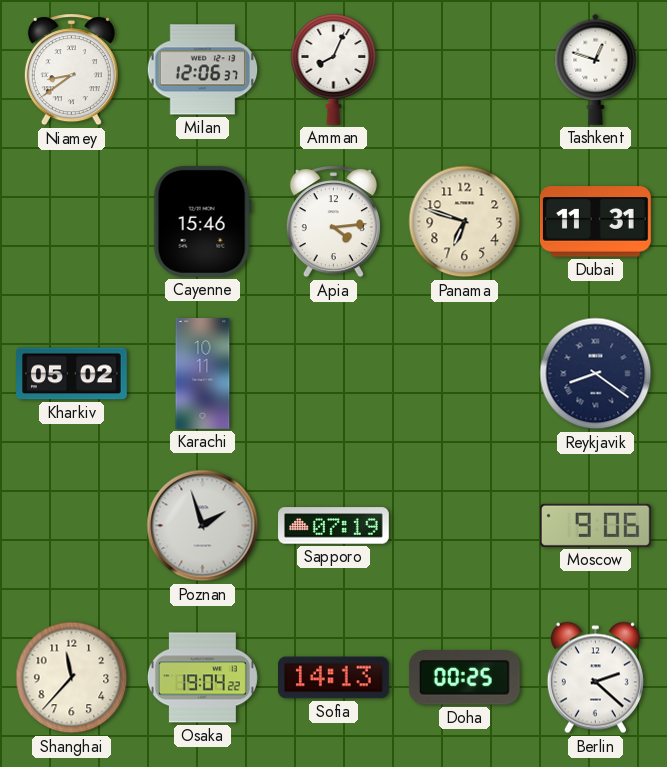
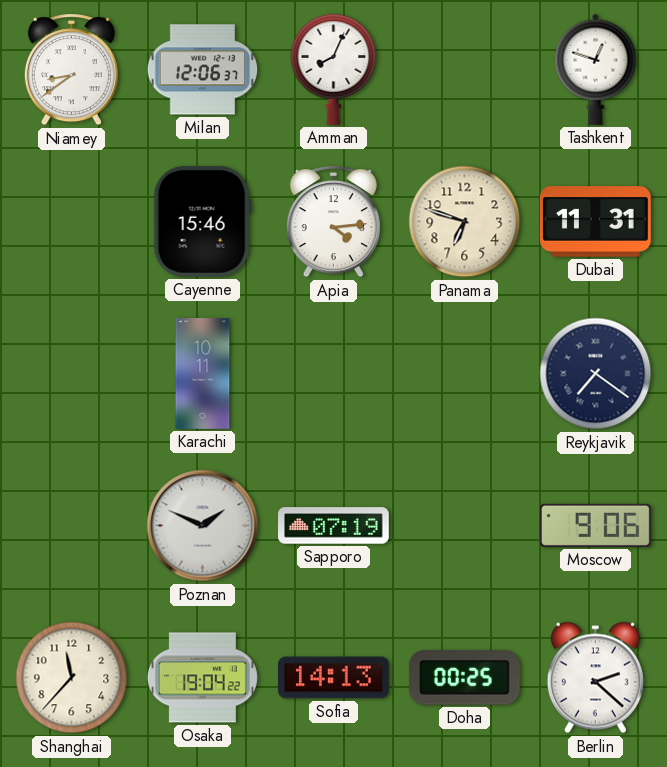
Kharkiv: 05:02 -> none
Reykjavik: 8:21 -> 7:21
Poznan: 1:57 -> 1:49
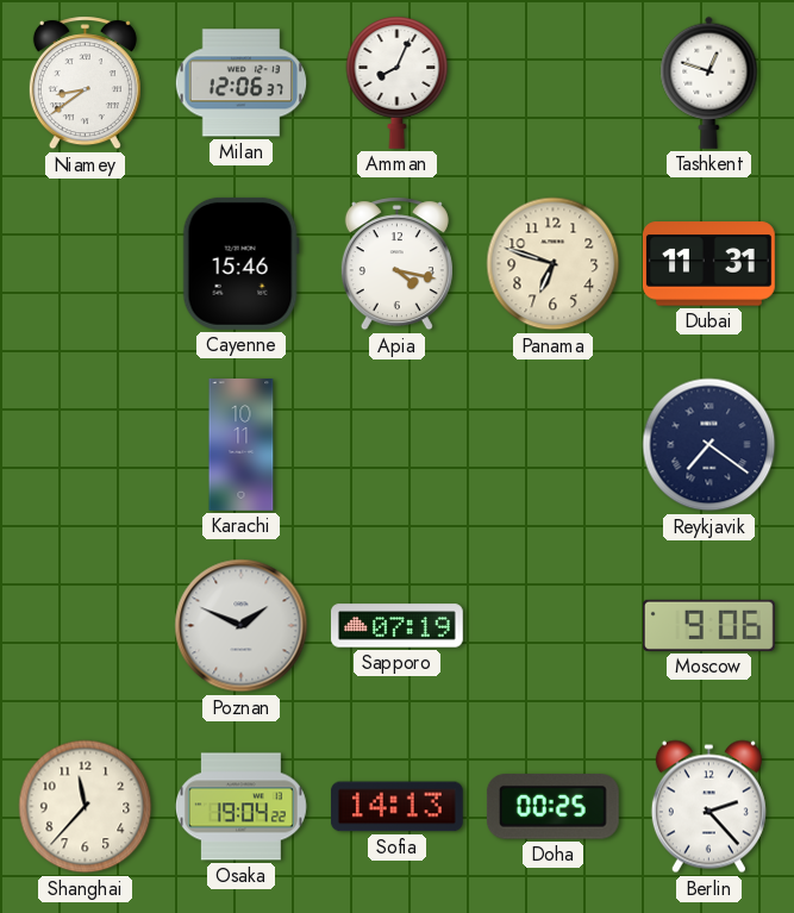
Apia: 4:14 -> 4:17
Berlin: 2:22 -> 2:23
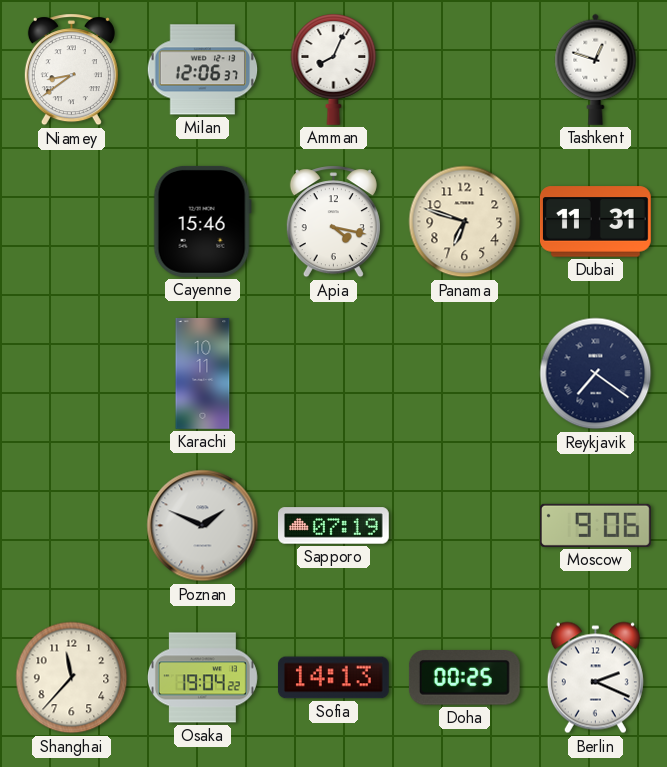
Berlin: 2:23 -> 2:19
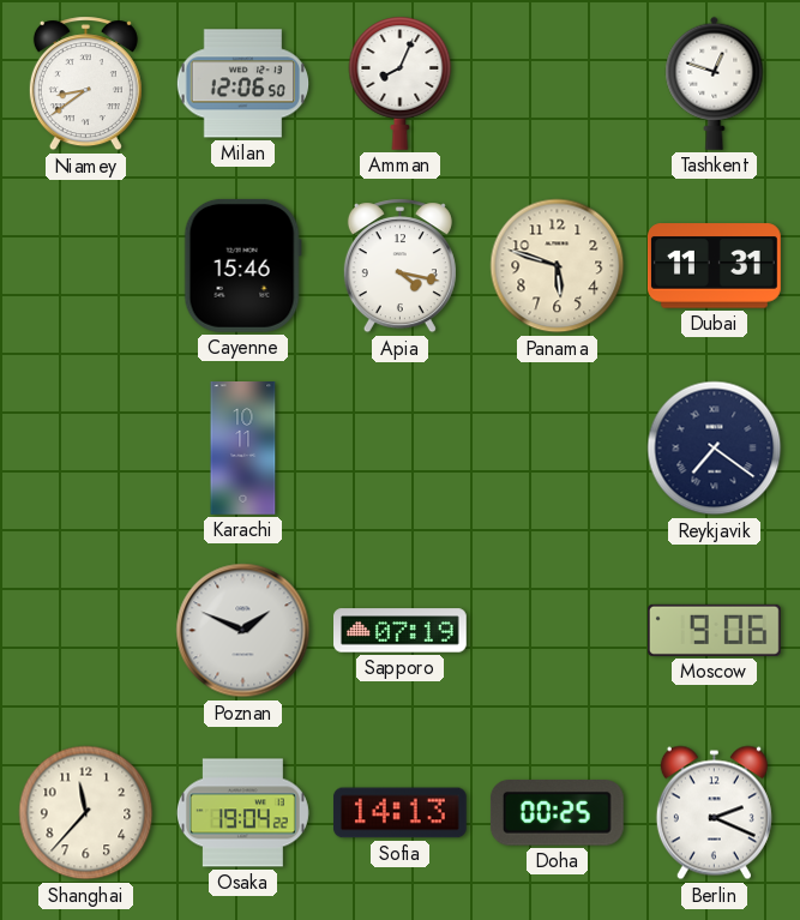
Milan: 12:06:37 -> 12:06:50
Panama: 6:48 -> 5:48
